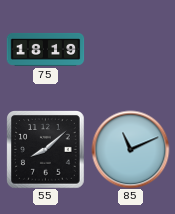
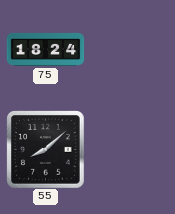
75: 18:19 -> 18:24
85: 11:11 -> none
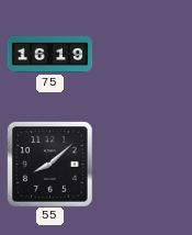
75: 18:24 -> 16:19
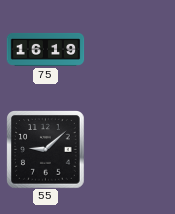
55: 8:08 -> 9:08
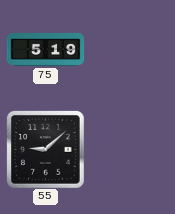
75: 16:19 -> 5:19
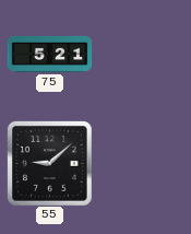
75: 5:19 -> 5:21
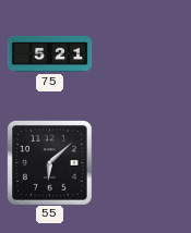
55: 9:08 -> 6:08
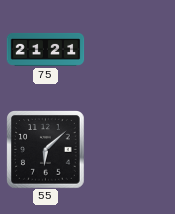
75: 5:21 -> 21:21
